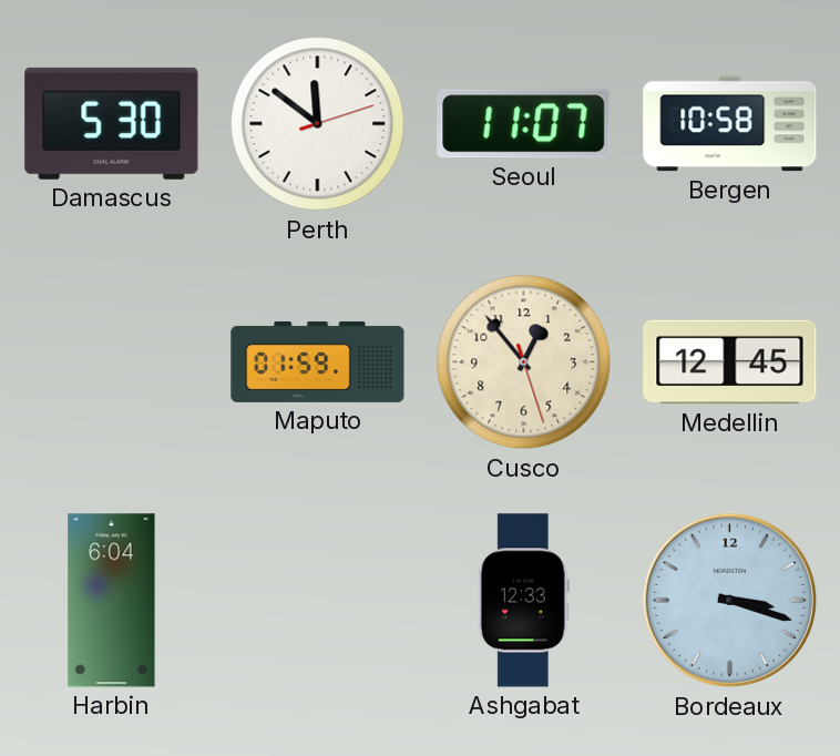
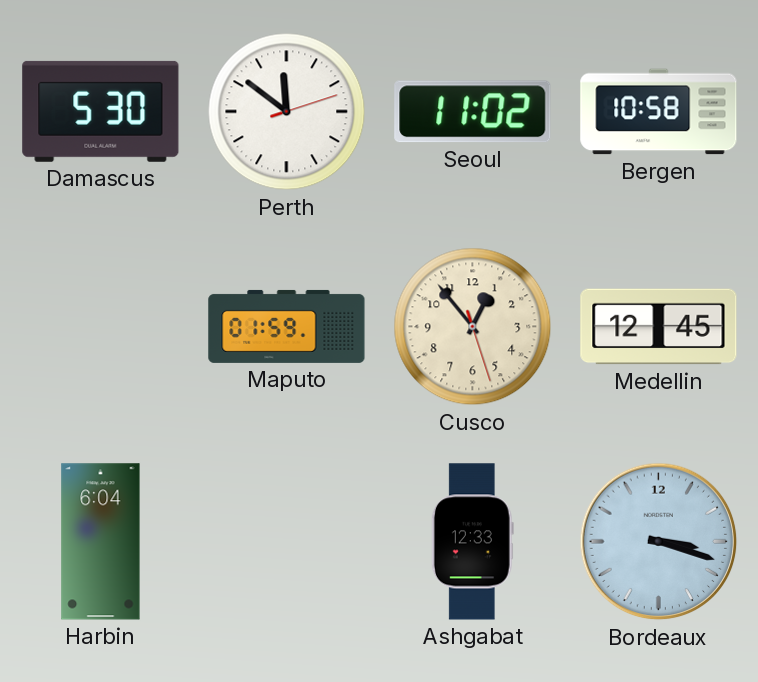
Seoul: 11:07 -> 11:02
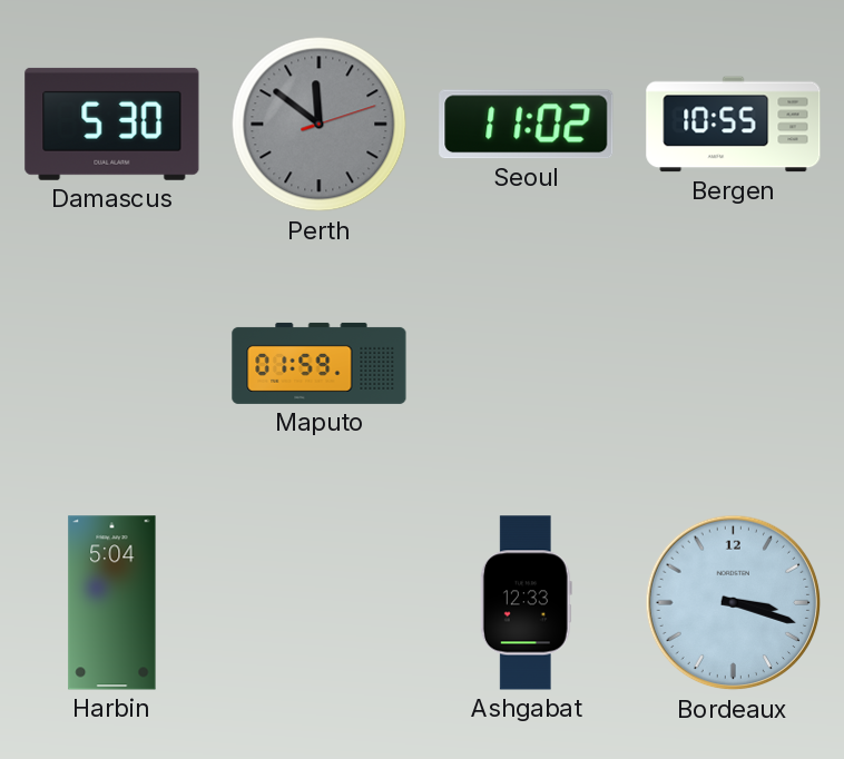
Perth dial: white -> grey
Bergen: 10:58 -> 10:55
Cusco: 12:53 -> none
Medellin: 12:45 -> none
Harbin: 6:04 -> 5:04
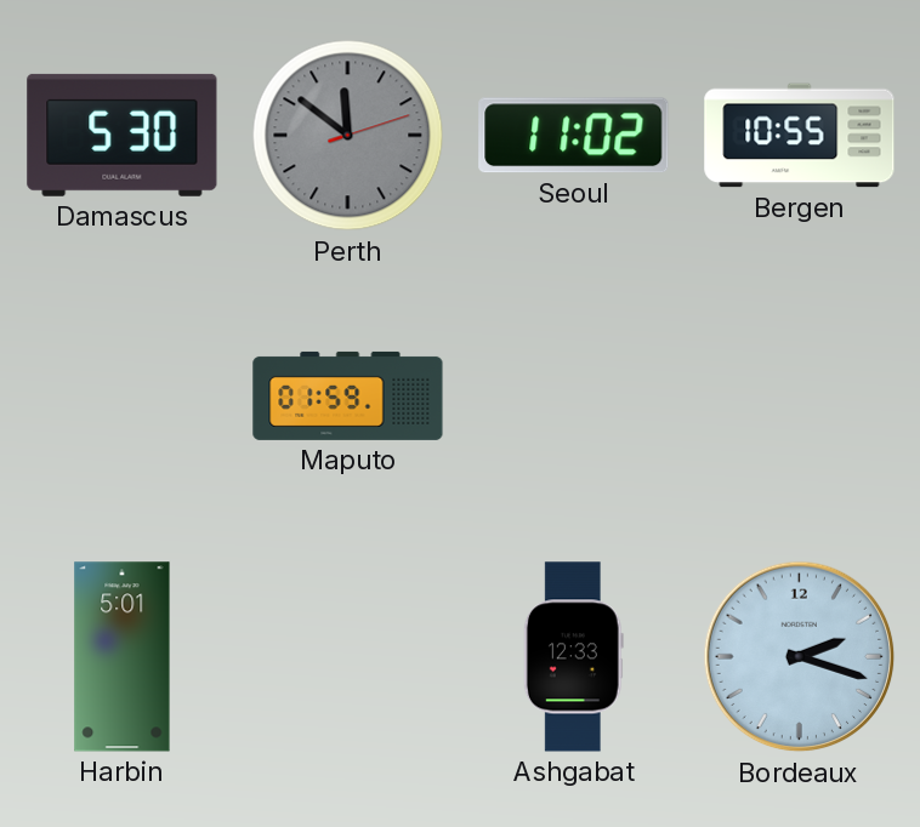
Harbin: 5:04 -> 5:01
Bordeaux: 3:18 -> 2:18
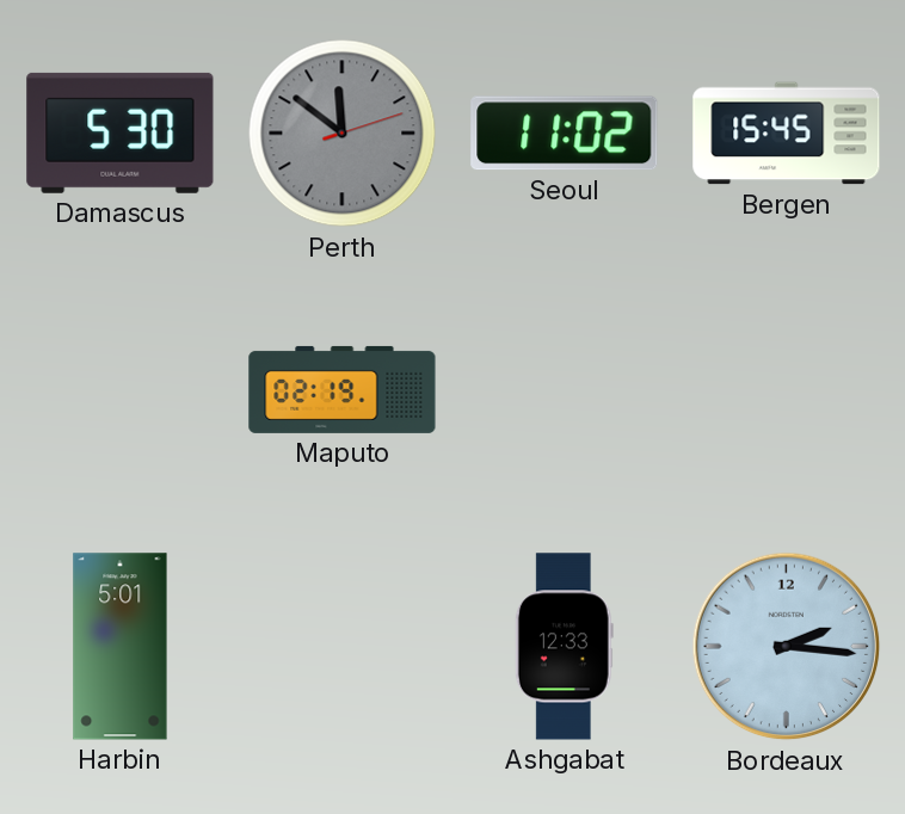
Bergen: 10:55 -> 15:45
Maputo: 01:59 -> 02:19
Bordeaux: 2:18 -> 2:16
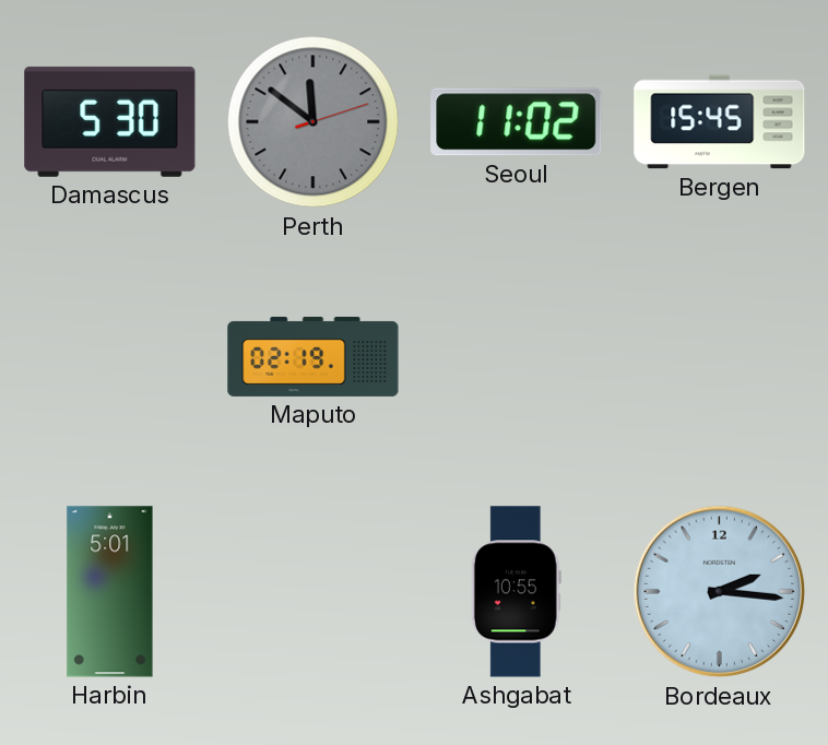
Ashgabat: 12:33 -> 10:55
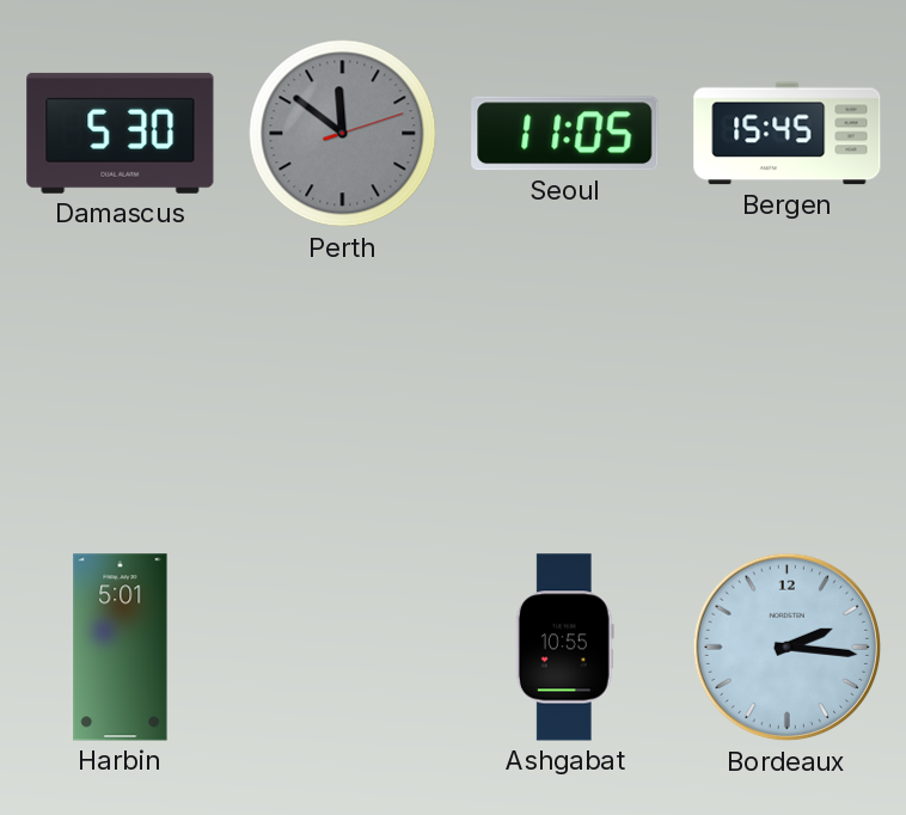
Seoul: 11:02 -> 11:05
Maputo: 02:19 -> none
